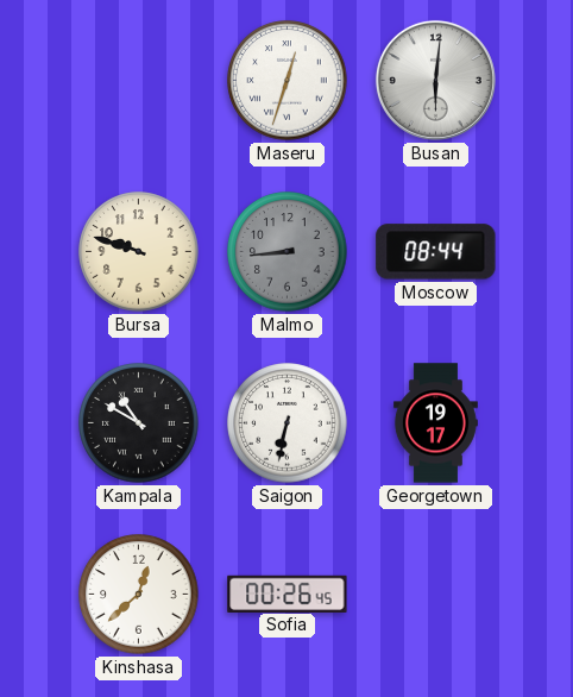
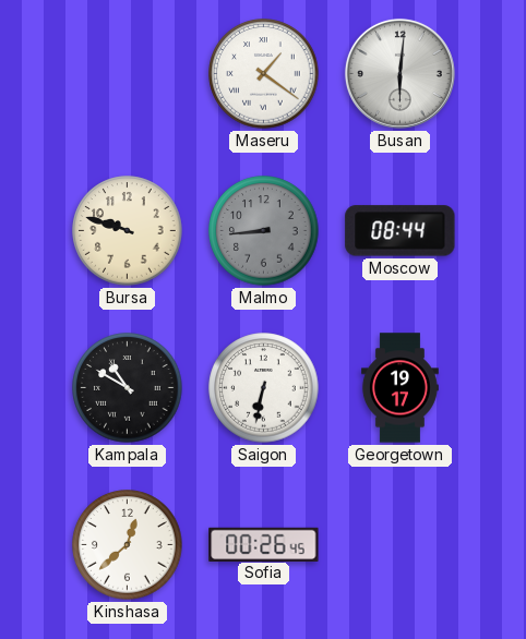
Maseru: 12:33 -> 1:21
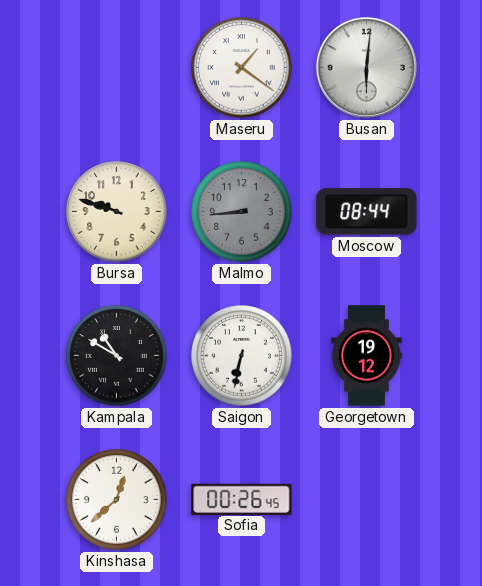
Georgetown: 19:17 -> 19:12
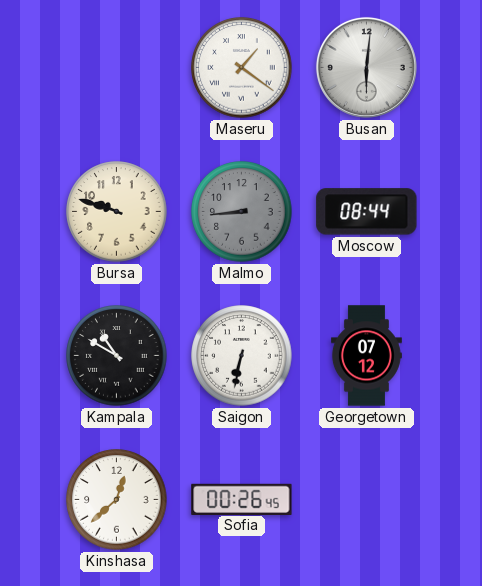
Georgetown: 19:12 -> 07:12
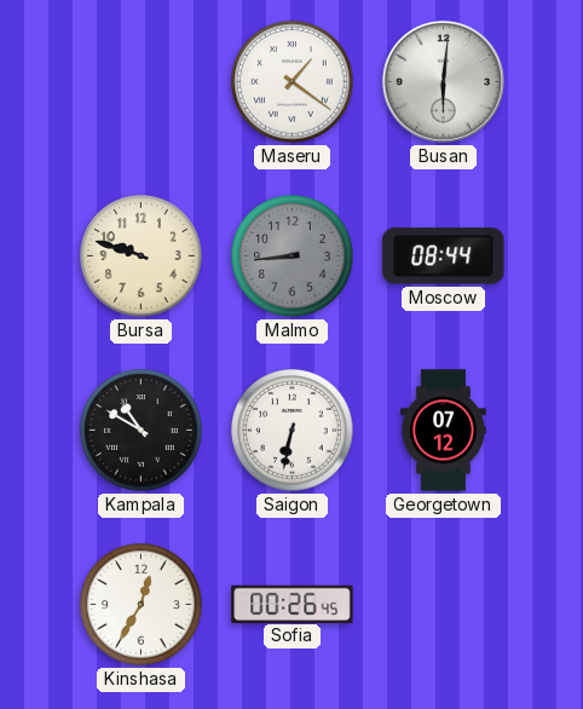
Kinshasa: 12:38 -> 12:35
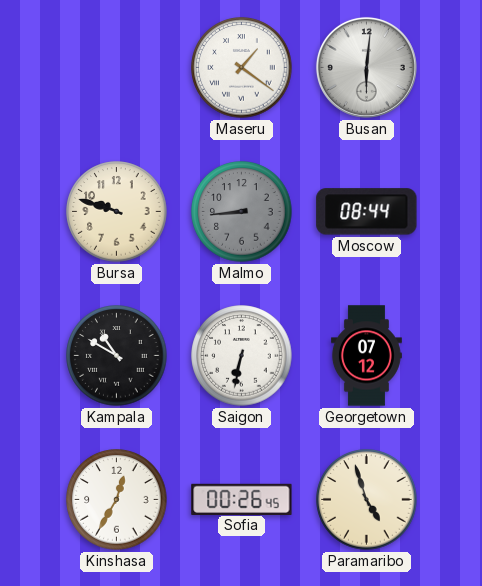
Paramaribo: none -> 4:57
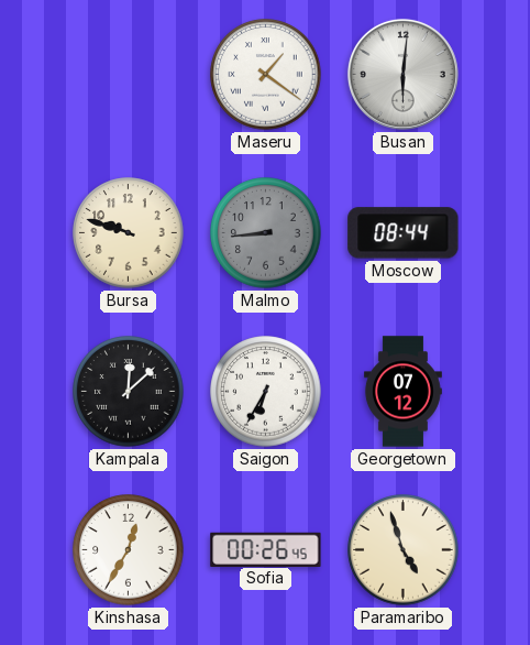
Kampala: 10:50 -> 12:08
Saigon: 6:32 -> 6:35
